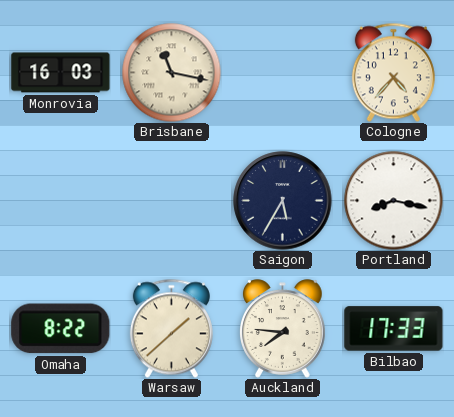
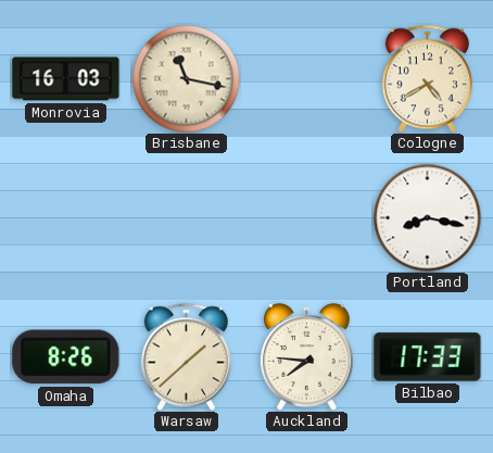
Cologne: 4:37 -> 4:40
Saigon: 5:35 -> none
Omaha: 8:22 -> 8:26
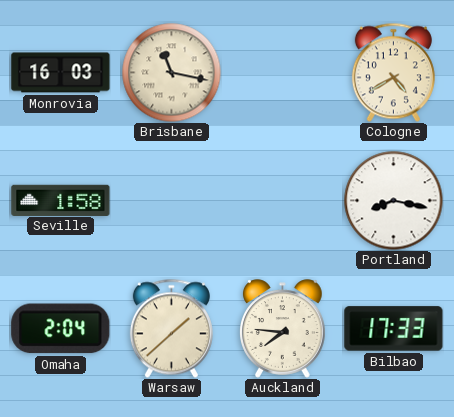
Seville: none -> 1:58
Omaha: 8:26 -> 2:04
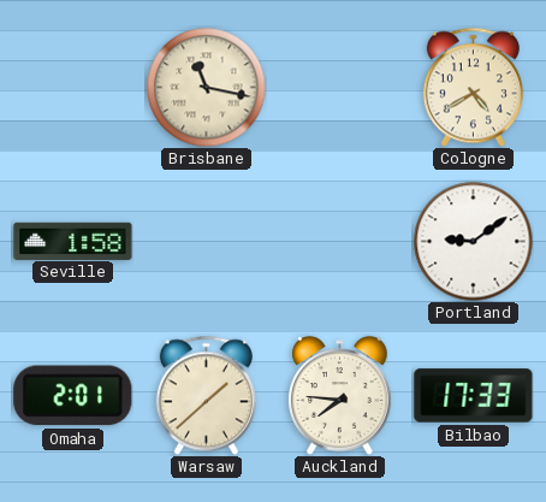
Monrovia: 16:03 -> none
Portland: 8:17 -> 9:09
Omaha: 2:04 -> 2:01
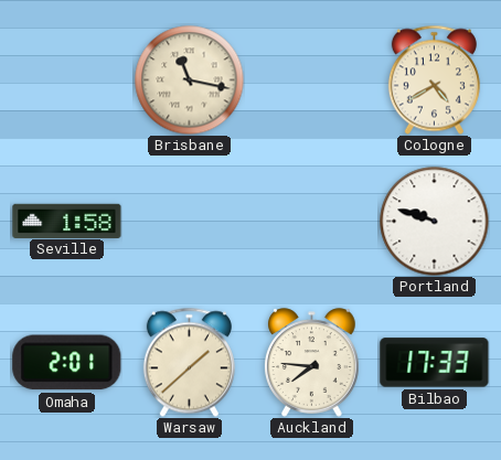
Portland: 9:09 -> 9:48
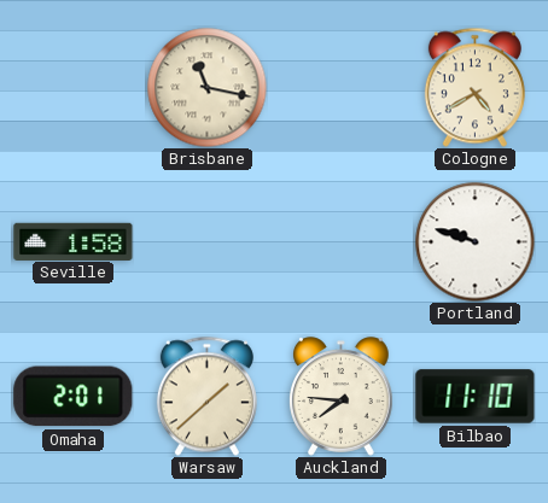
Bilbao: 17:33 -> 11:10
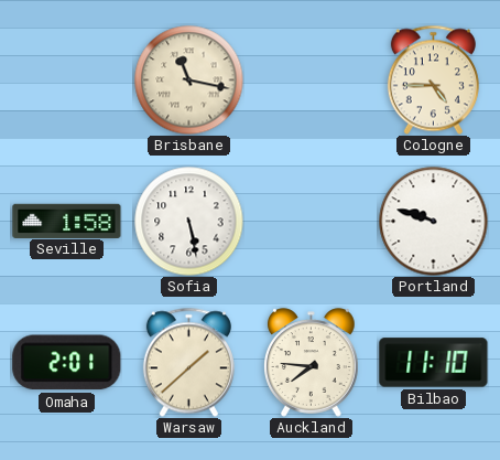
Cologne: 4:40 -> 4:45
Sofia: none -> 5:28
